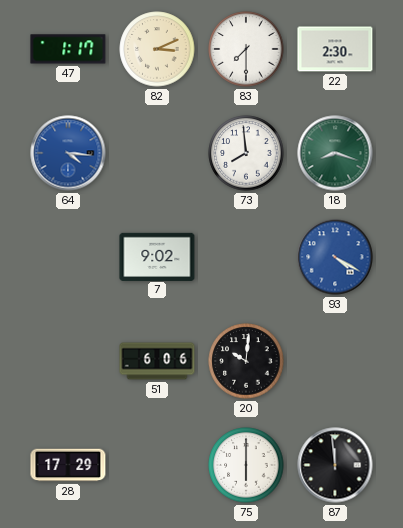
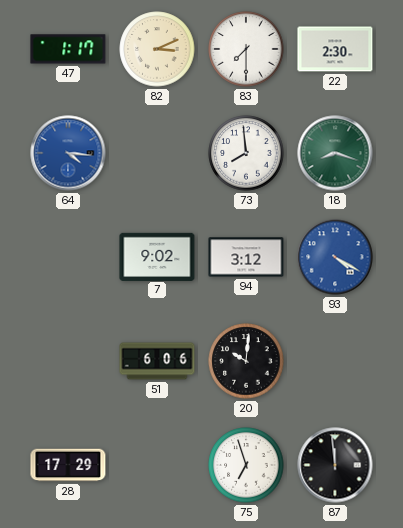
94: none -> 3:12
75: 6:00 -> 6:57
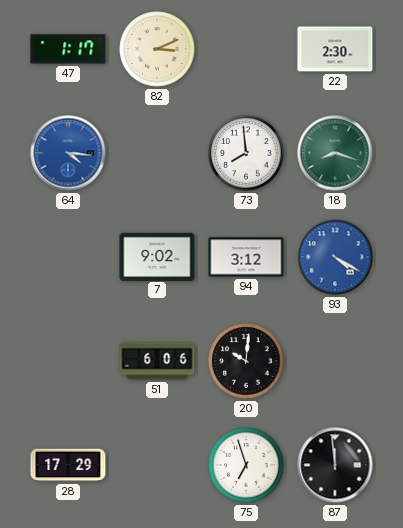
83: 7:30 -> none
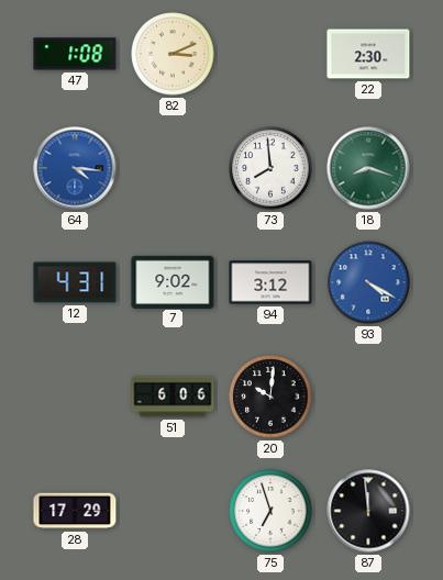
47: 1:17 -> 1:08
12: none -> 4:31
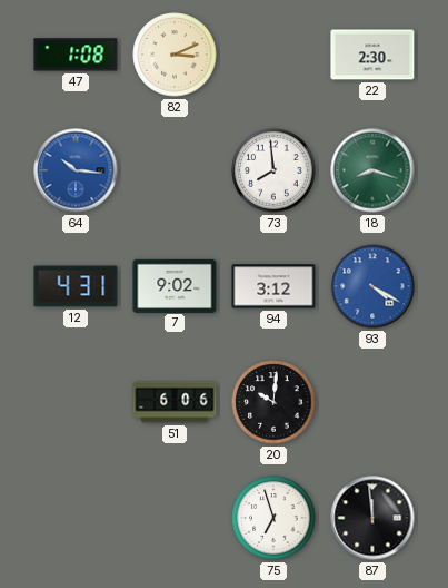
64: 4:16 -> 10:16
28: 17:29 -> none
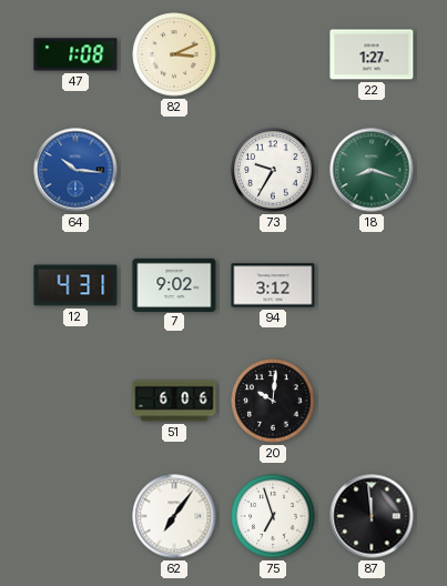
22: 2:30 -> 1:27
73: 7:59 -> 9:35
93: 4:20 -> none
62: none -> 7:06
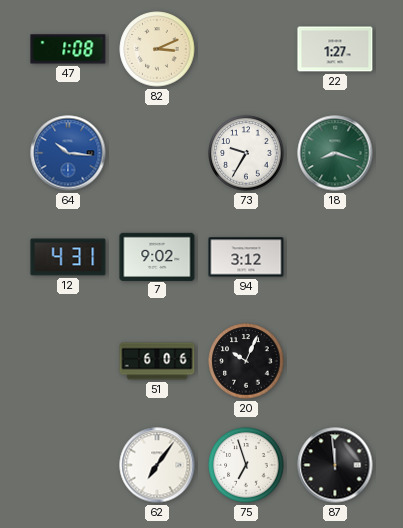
20: 10:01 -> 10:04
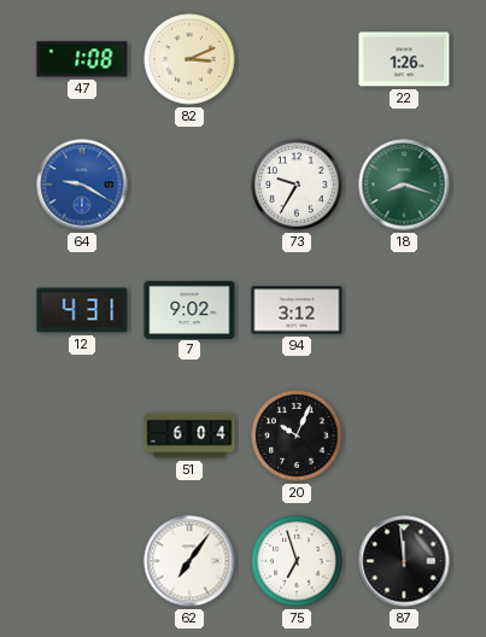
22: 1:27 -> 1:26
64: 10:16 -> 9:20
51: 6:06 -> 6:04
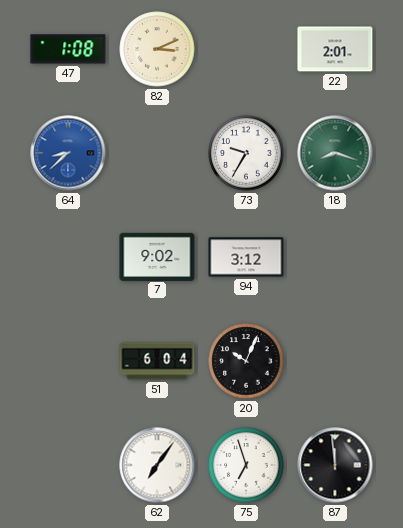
22: 1:26 -> 2:01
64: 9:20 -> 8:38
12: 4:31 -> none
